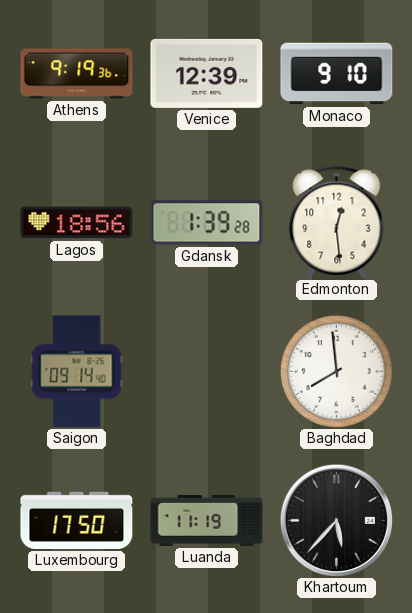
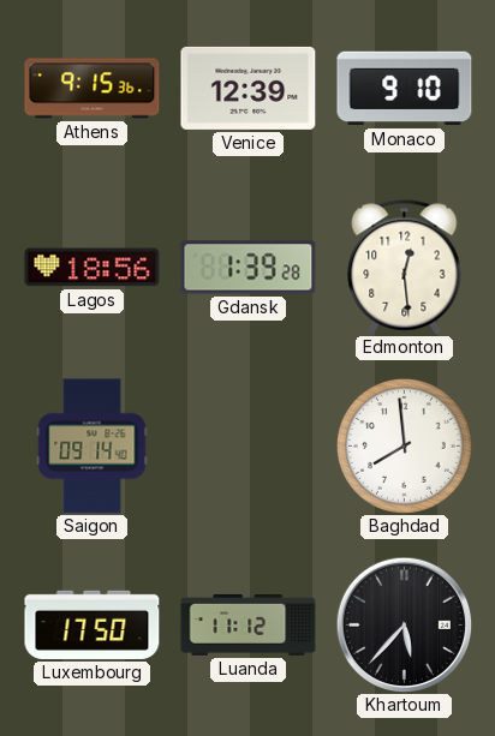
Athens: 9:19 -> 9:15
Luanda: 11:19 -> 11:12
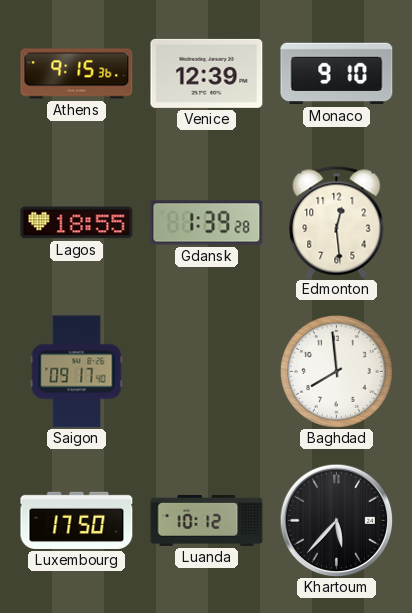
Lagos: 18:56 -> 18:55
Saigon: 09:14 -> 09:17
Luanda: 11:12 -> 10:12
